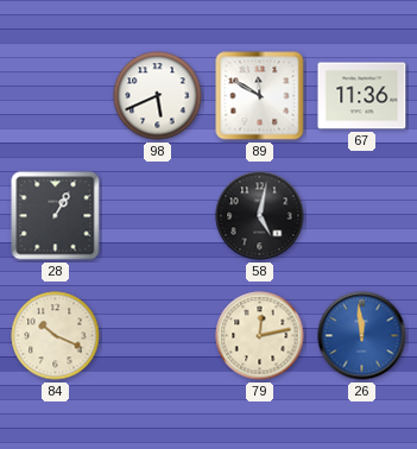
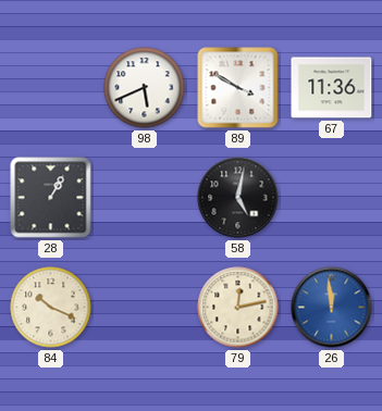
89: 11:50 -> 3:50
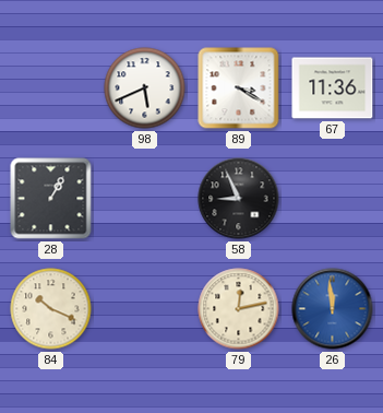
89: 3:50 -> 3:20
58: 5:02 -> 8:56
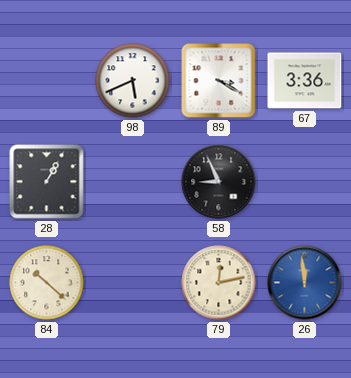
67: 11:36 -> 3:36
84: 10:19 -> 10:22
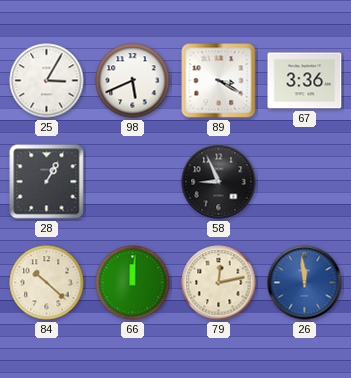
25: none -> 3:05
66: none -> 12:01
